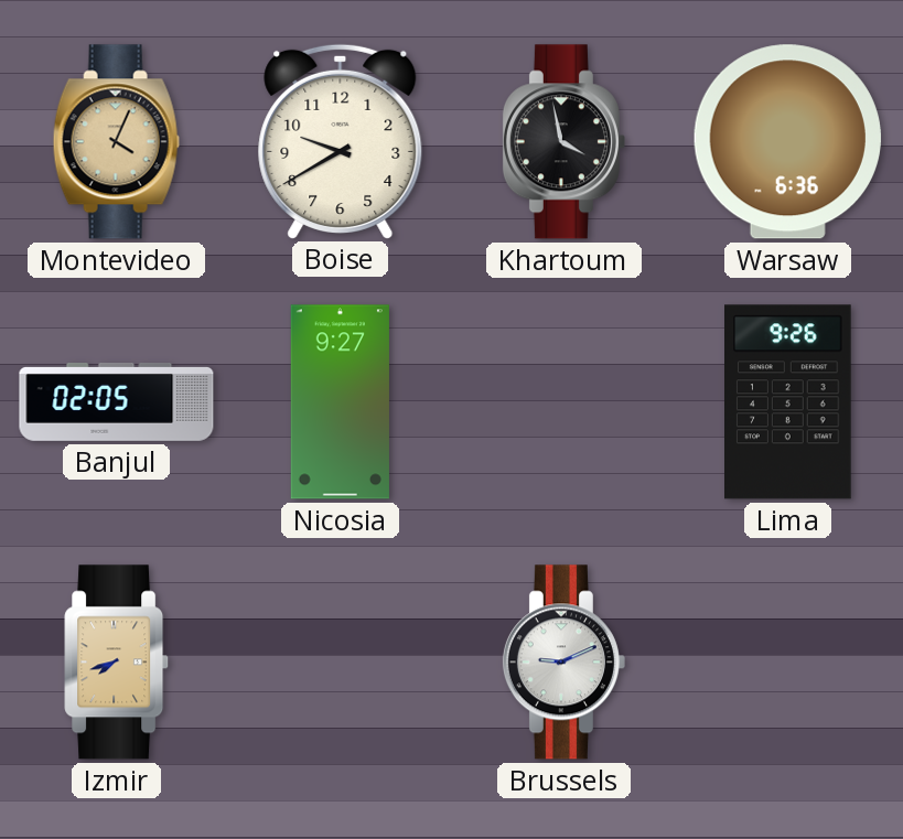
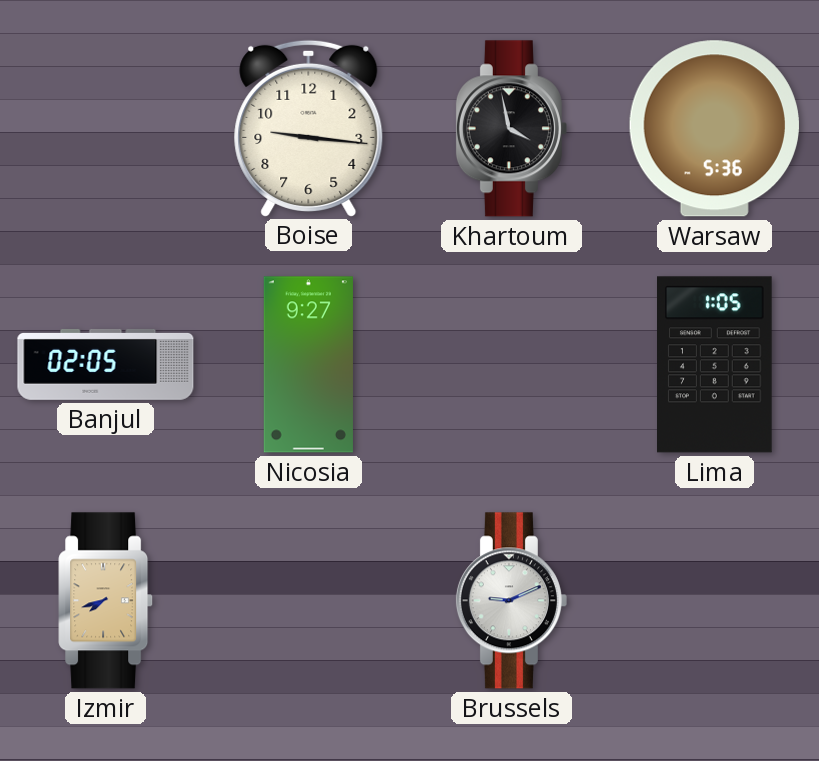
Montevideo: 4:04 -> none
Boise: 9:40 -> 9:16
Warsaw: 6:36 -> 5:36
Lima: 9:26 -> 1:05
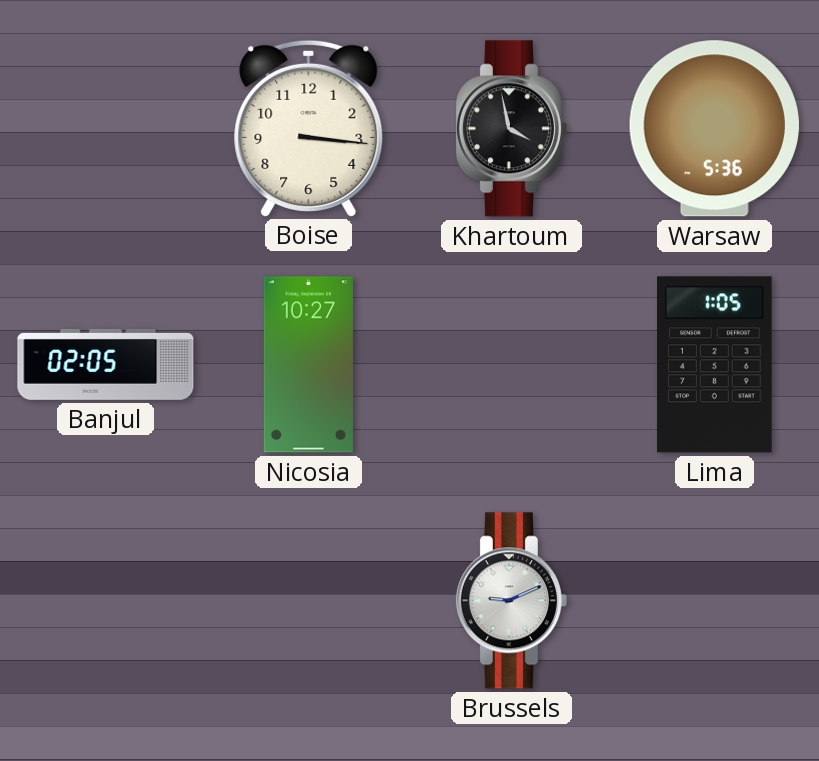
Boise: 9:16 -> 3:16
Nicosia: 9:27 -> 10:27
Izmir: 7:42 -> none
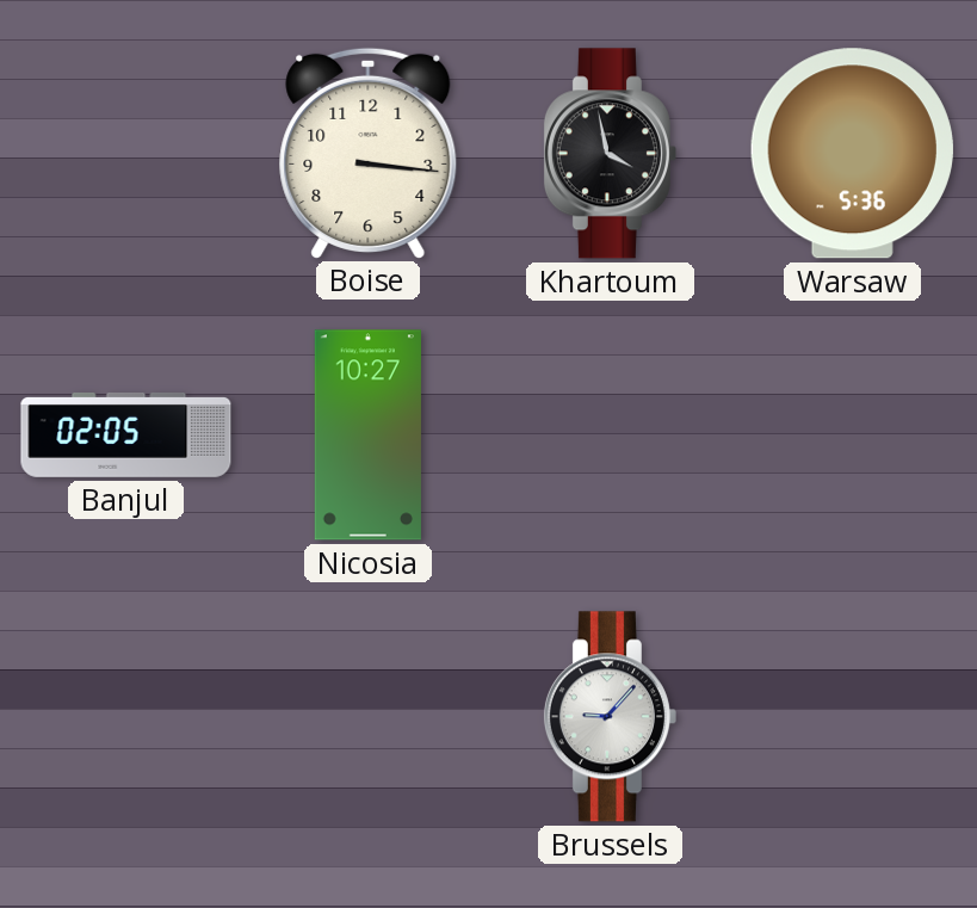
Lima: 1:05 -> none
Brussels: 9:11 -> 9:07
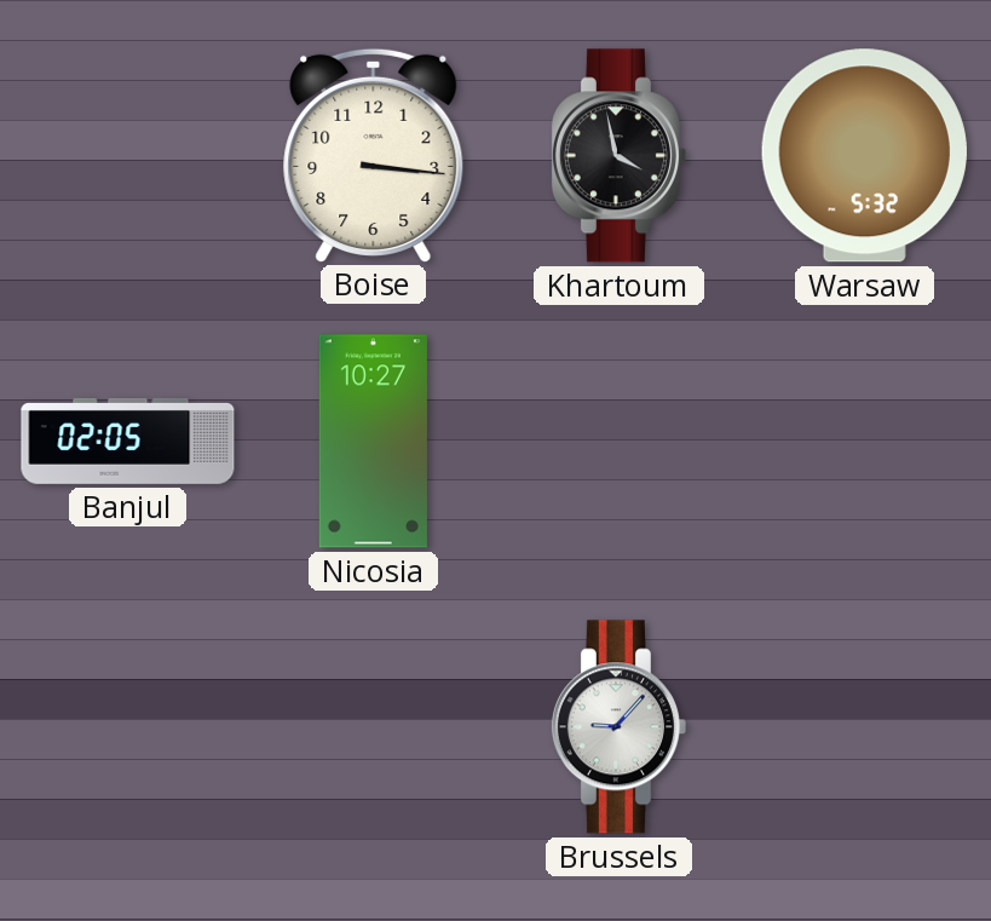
Warsaw: 5:36 -> 5:32
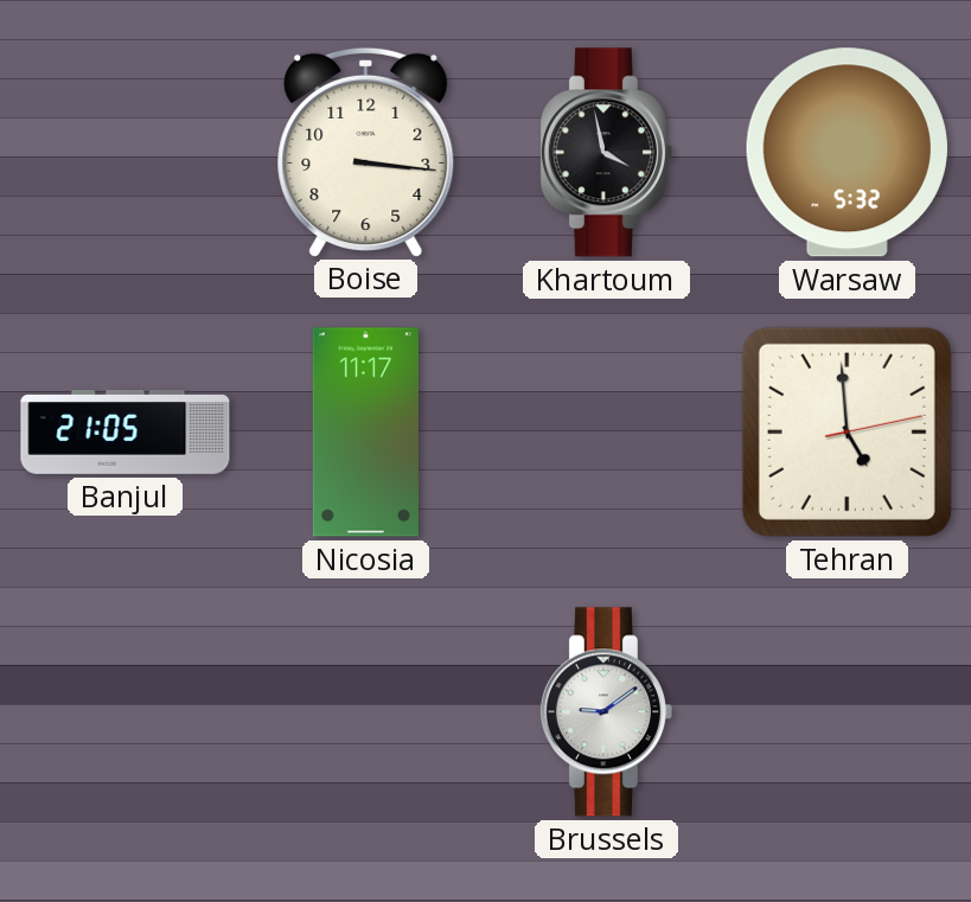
Banjul: 02:05 -> 21:05
Nicosia: 10:27 -> 11:17
Tehran: none -> 4:59
Brussels: 9:07 -> 9:09
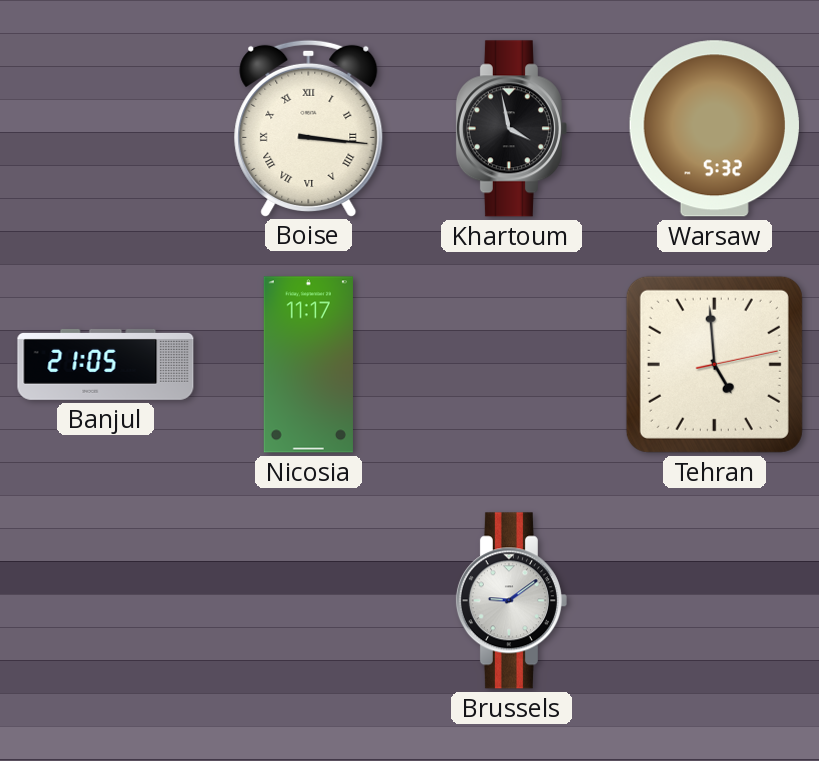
Boise numerals: Arabic -> Roman
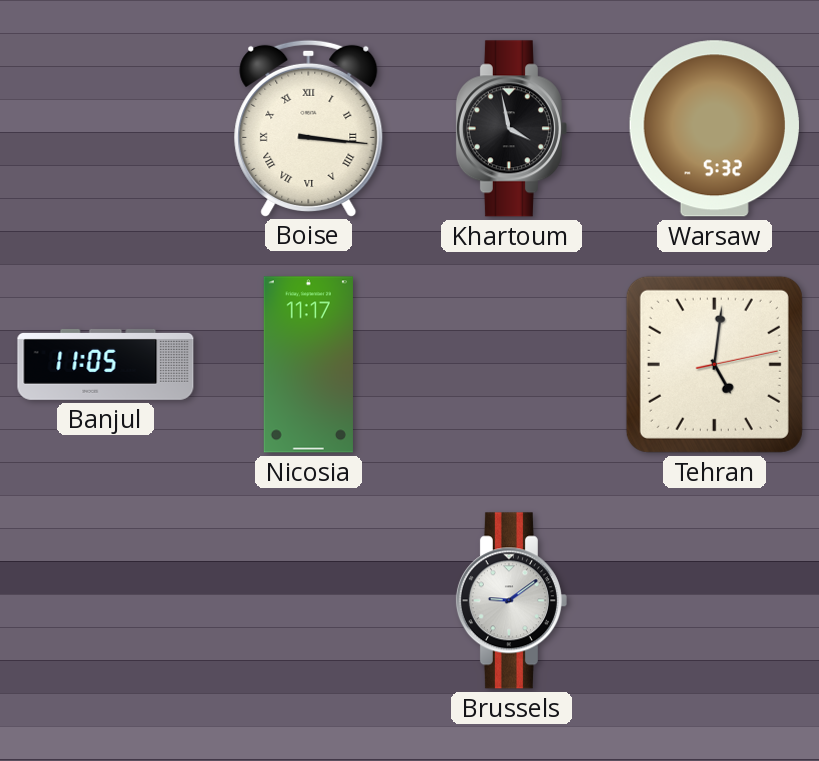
Banjul: 21:05 -> 11:05
Tehran: 4:59 -> 5:01
